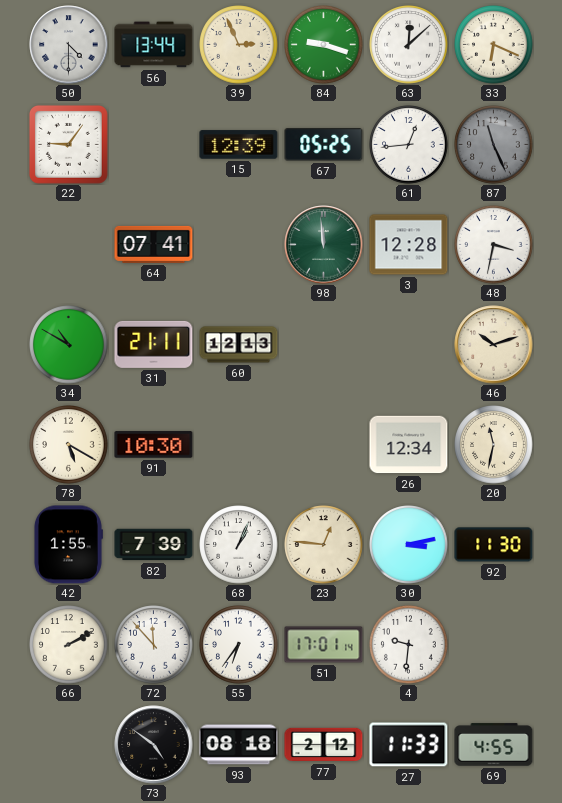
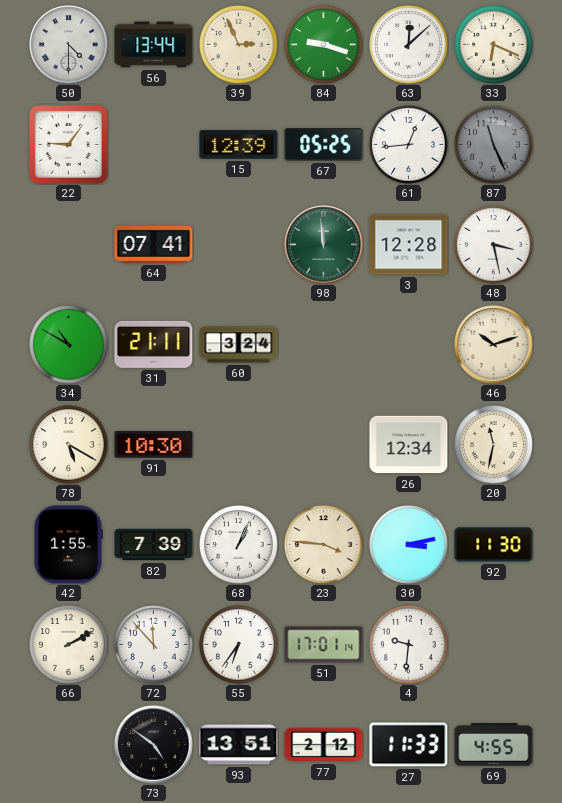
48: 3:32 -> 3:28
60: 12:13 -> 3:24
23: 12:46 -> 3:46
93: 08:18 -> 13:51
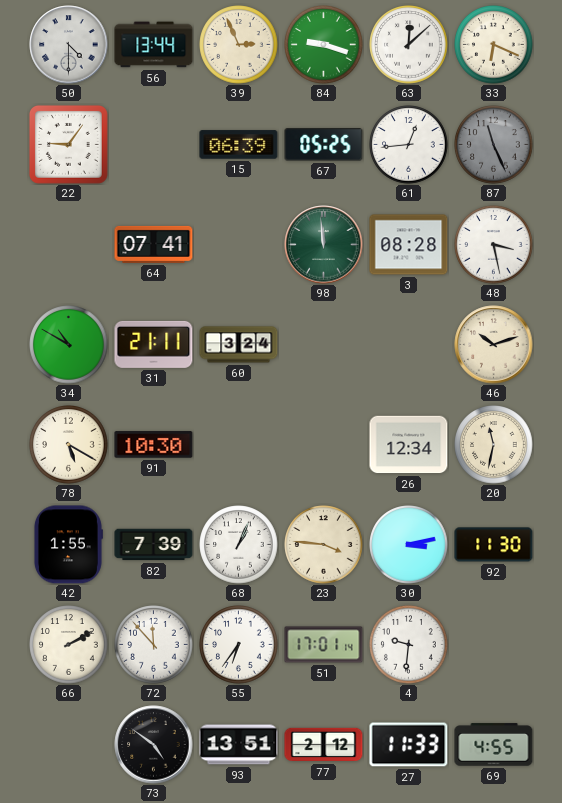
15: 12:39 -> 06:39
3: 12:28 -> 08:28
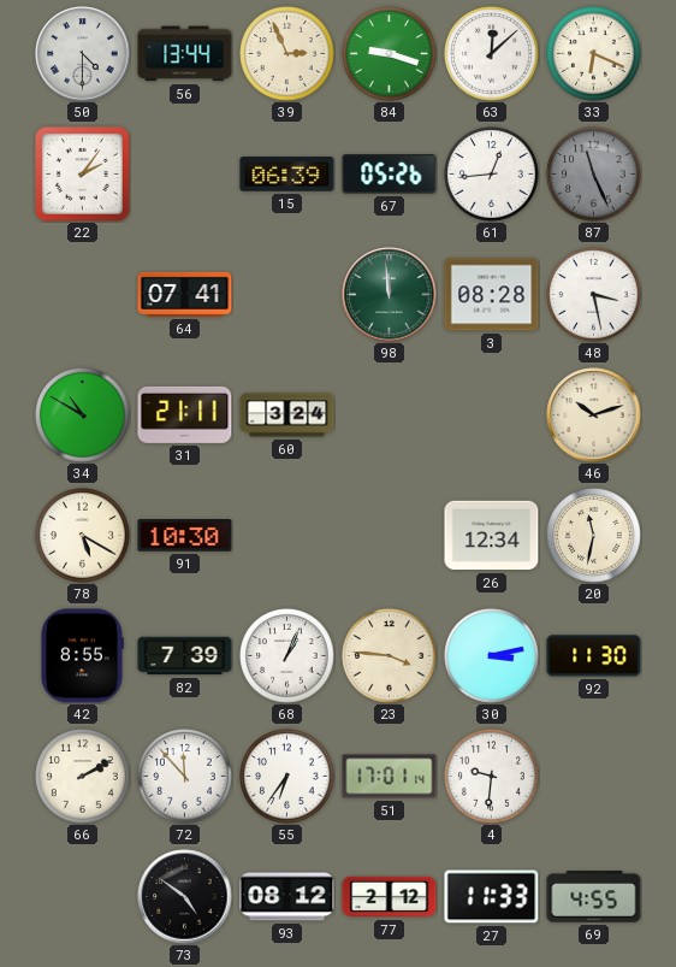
22: 9:06 -> 2:06
67: 05:25 -> 05:26
42: 1:55 -> 8:55
93: 13:51 -> 08:12
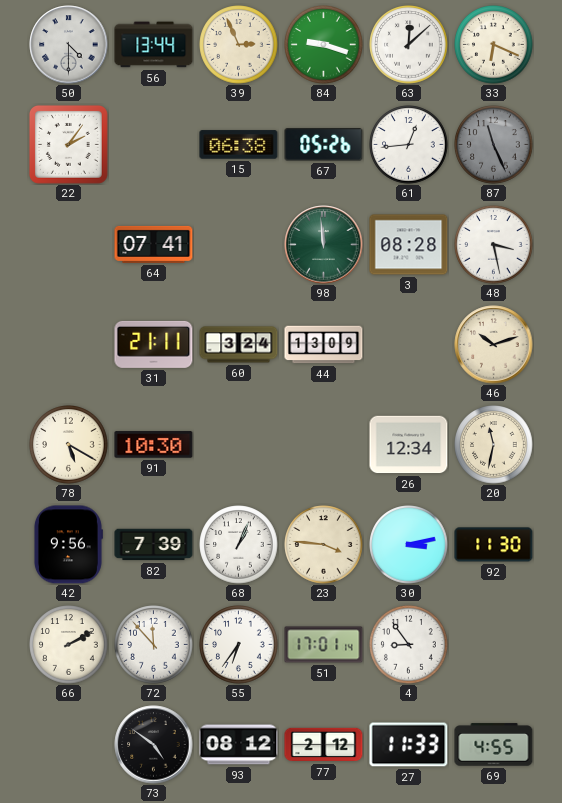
15: 06:39 -> 06:38
34: 10:50 -> none
44: none -> 13:09
42: 8:55 -> 9:56
4: 9:31 -> 8:54
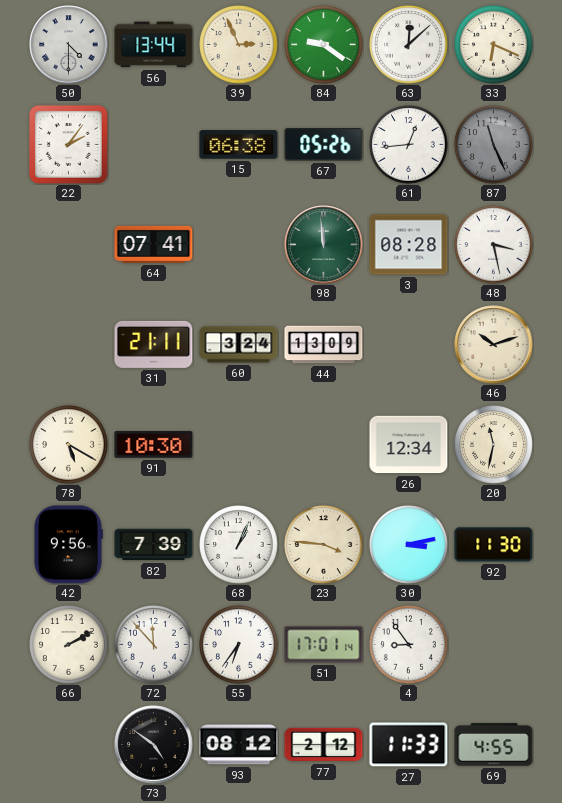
84: 9:18 -> 9:21
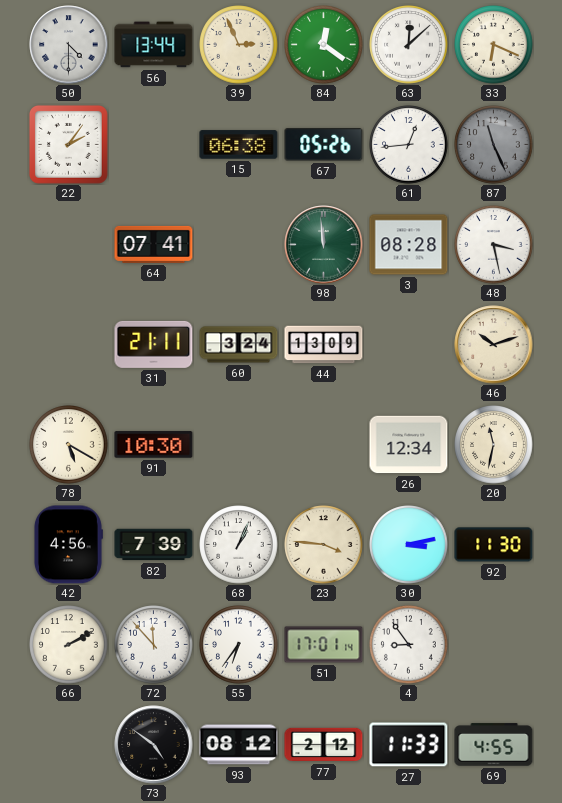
84: 9:21 -> 12:21
42: 9:56 -> 4:56
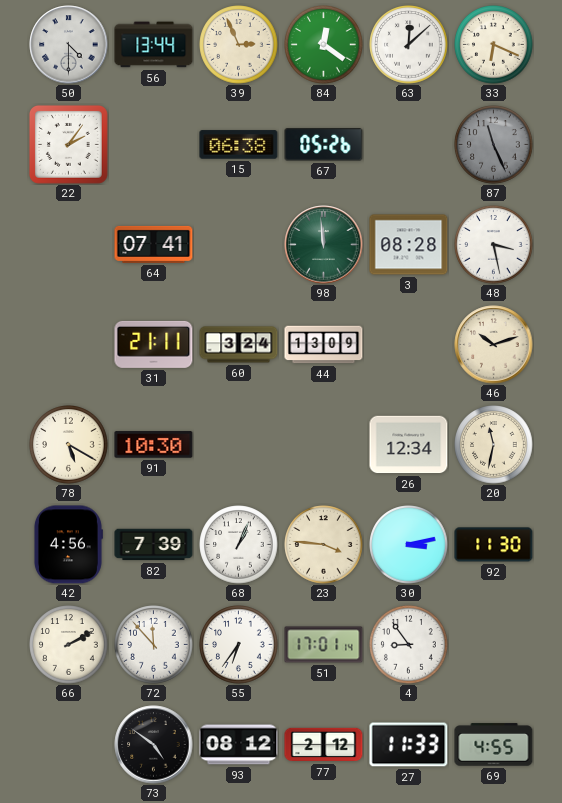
61: 12:44 -> none
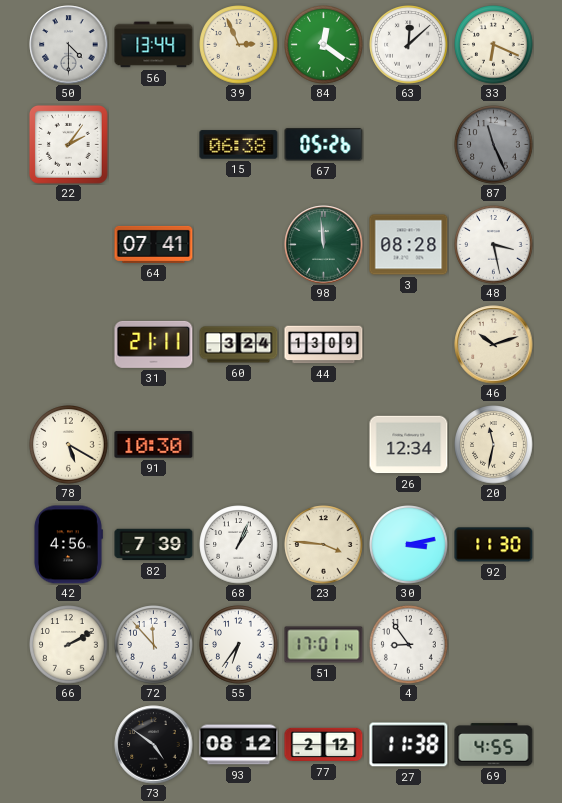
27: 11:33 -> 11:38
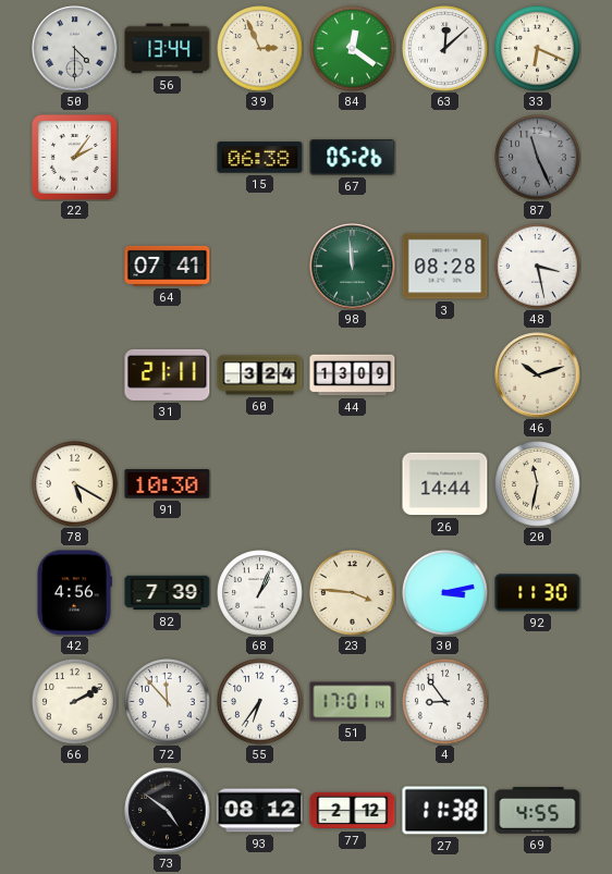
26: 12:34 -> 14:44
